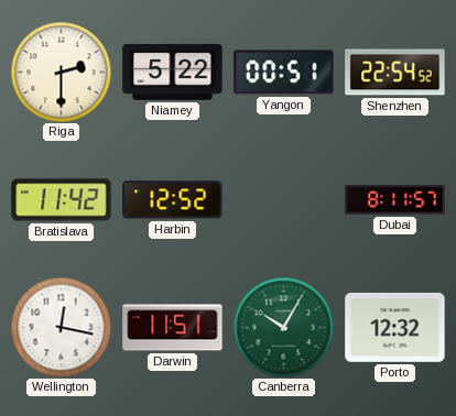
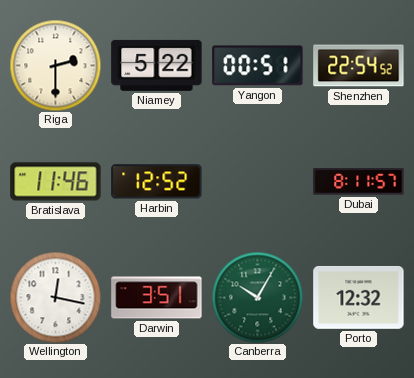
Bratislava: 11:42 -> 11:46
Darwin: 11:51 -> 3:51
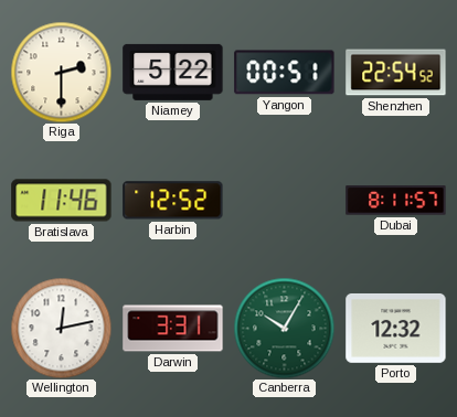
Wellington: 12:17 -> 12:13
Darwin: 3:51 -> 3:31
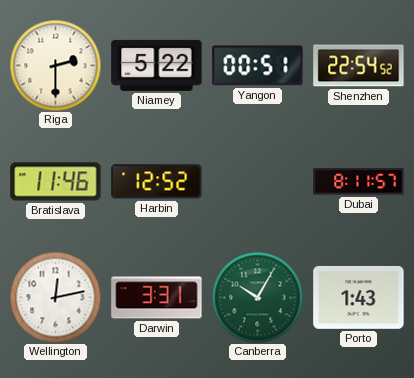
Porto: 12:32 -> 1:43
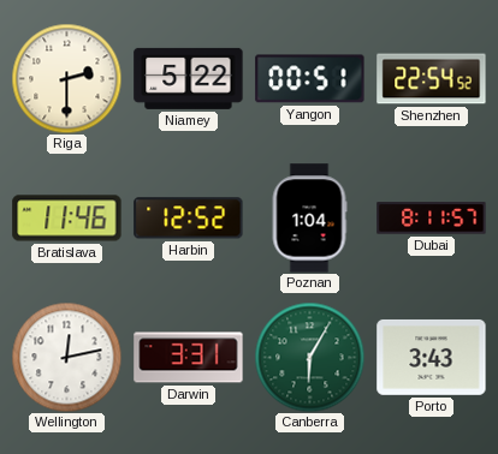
Poznan: none -> 1:04
Canberra: 10:05 -> 6:05
Porto: 1:43 -> 3:43
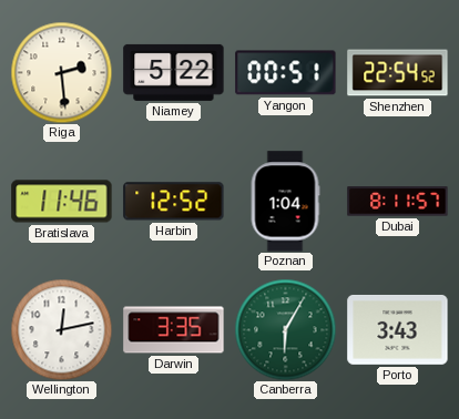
Riga: 2:30 -> 2:29
Darwin: 3:31 -> 3:35
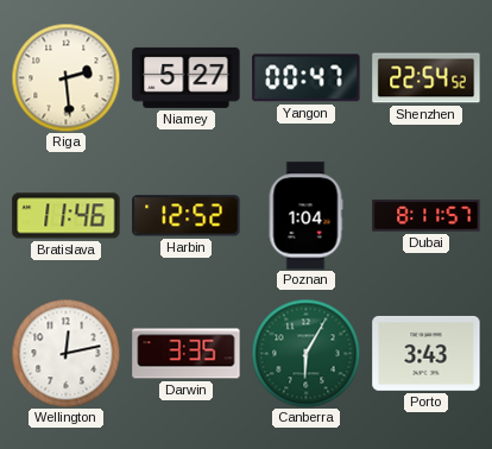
Niamey: 5:22 -> 5:27
Yangon: 00:51 -> 00:47
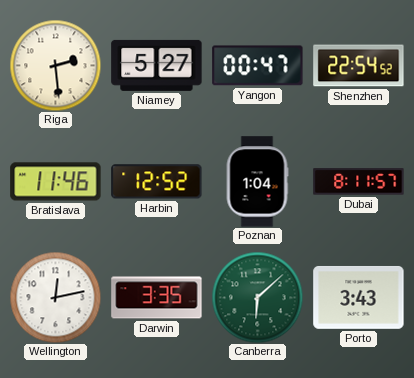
Canberra: 6:05 -> 6:08
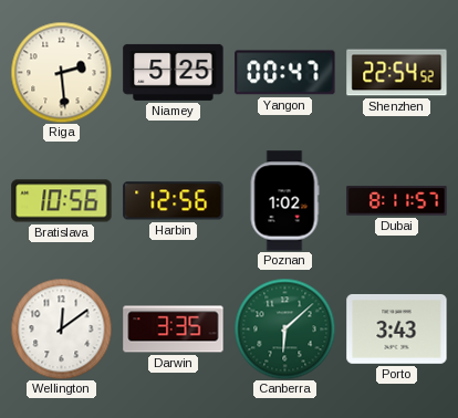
Niamey: 5:27 -> 5:25
Bratislava: 11:46 -> 10:56
Harbin: 12:52 -> 12:56
Poznan: 1:04 -> 1:02
Wellington: 12:13 -> 12:09
